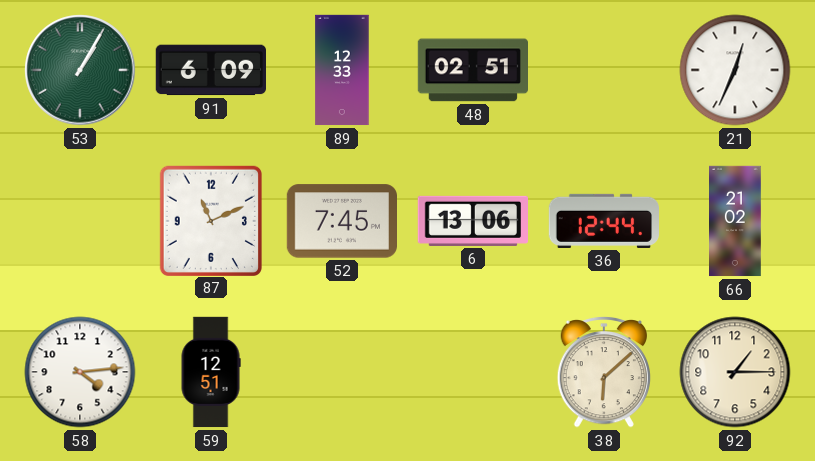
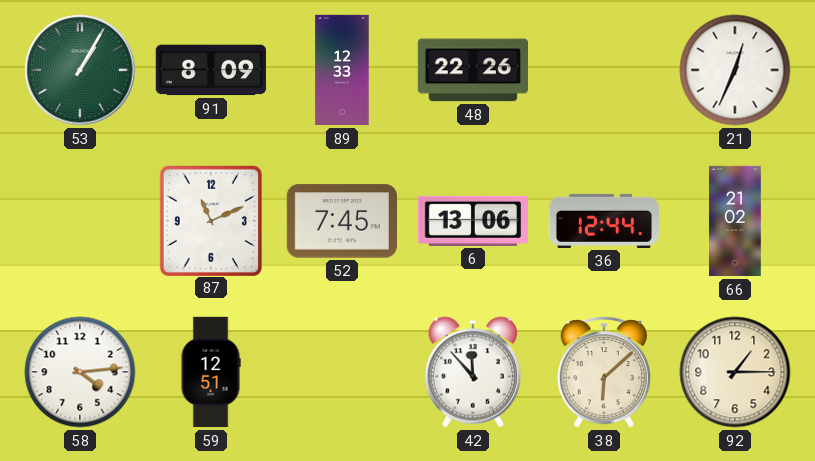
91: 6:09 -> 8:09
48: 02:51 -> 22:26
42: none -> 11:53
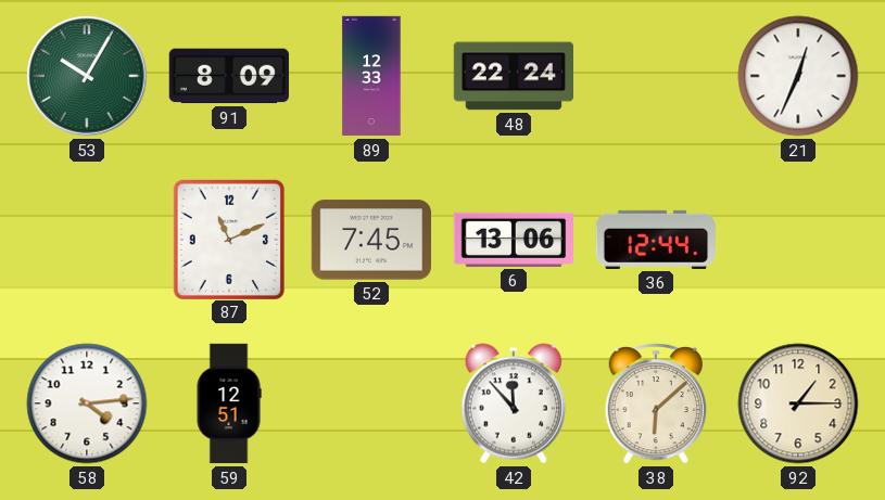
53: 1:05 -> 10:05
48: 22:26 -> 22:24
66: 21:02 -> none
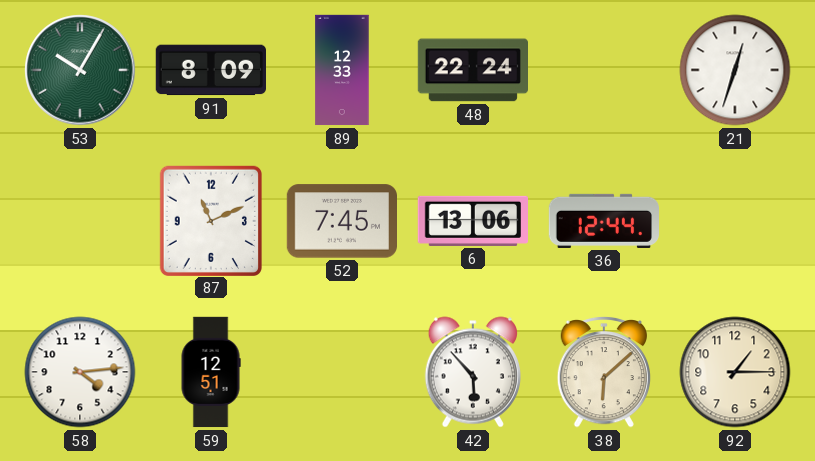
21: 12:34 -> 12:33
42: 11:53 -> 5:53
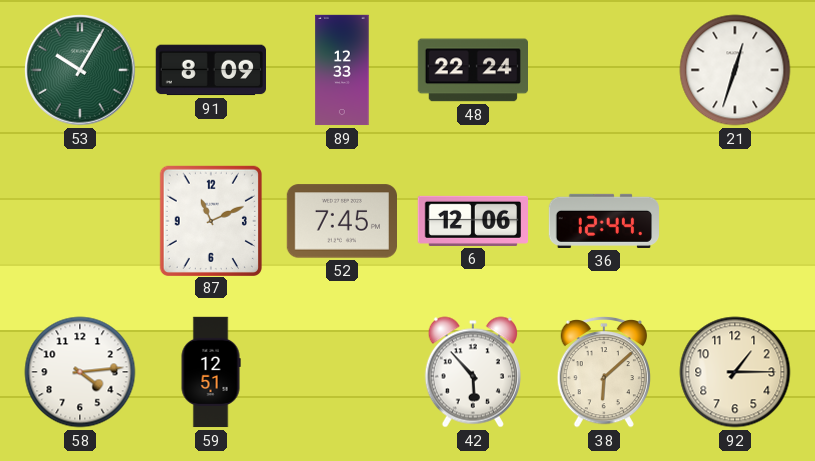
6: 13:06 -> 12:06
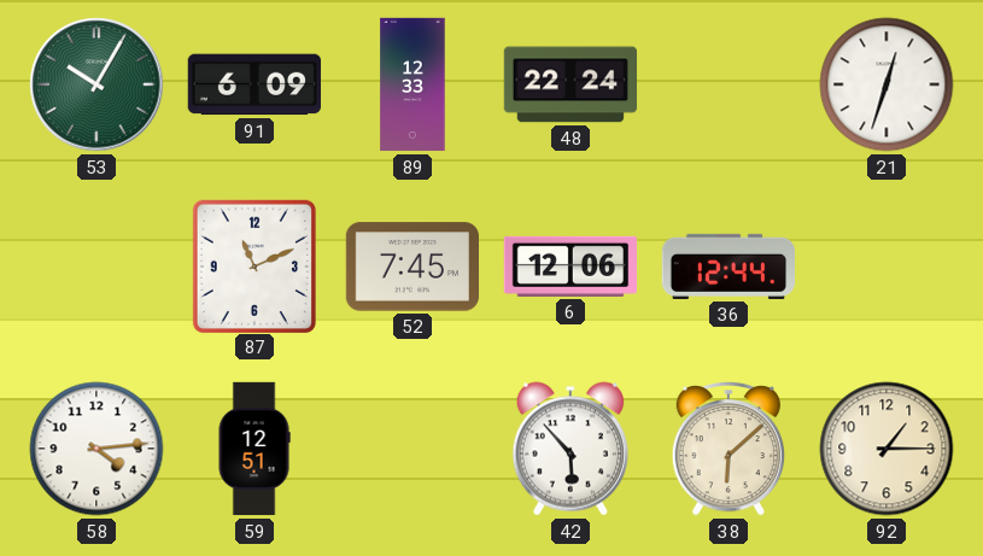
91: 8:09 -> 6:09
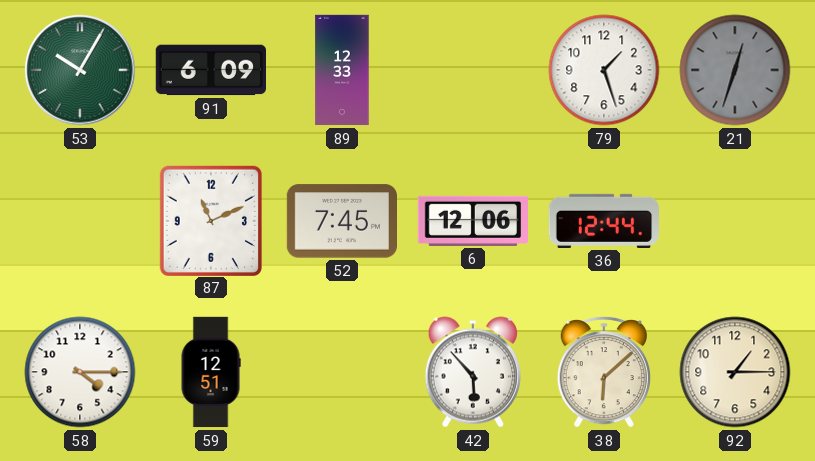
48: 22:24 -> none
79: none -> 1:27
21 dial: white -> grey
58: 4:14 -> 4:15
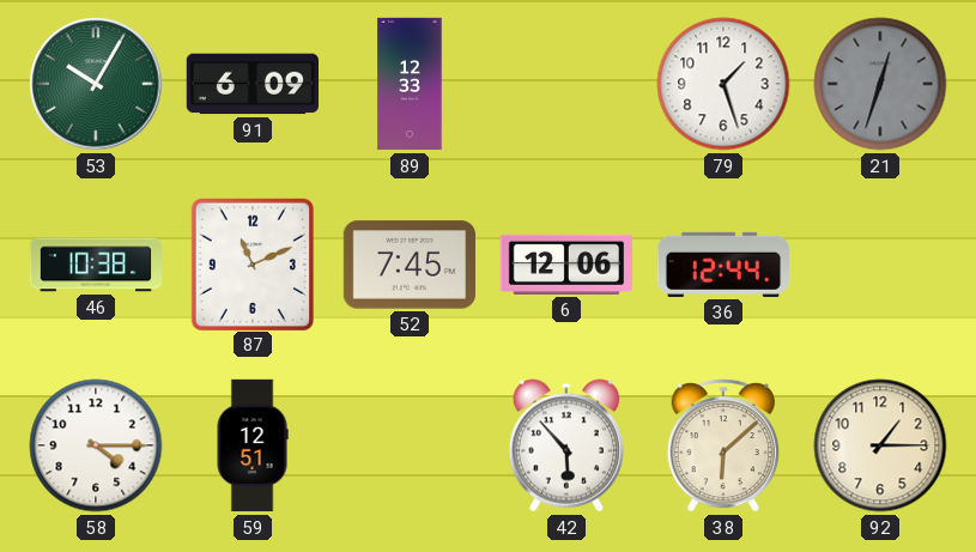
46: none -> 10:38
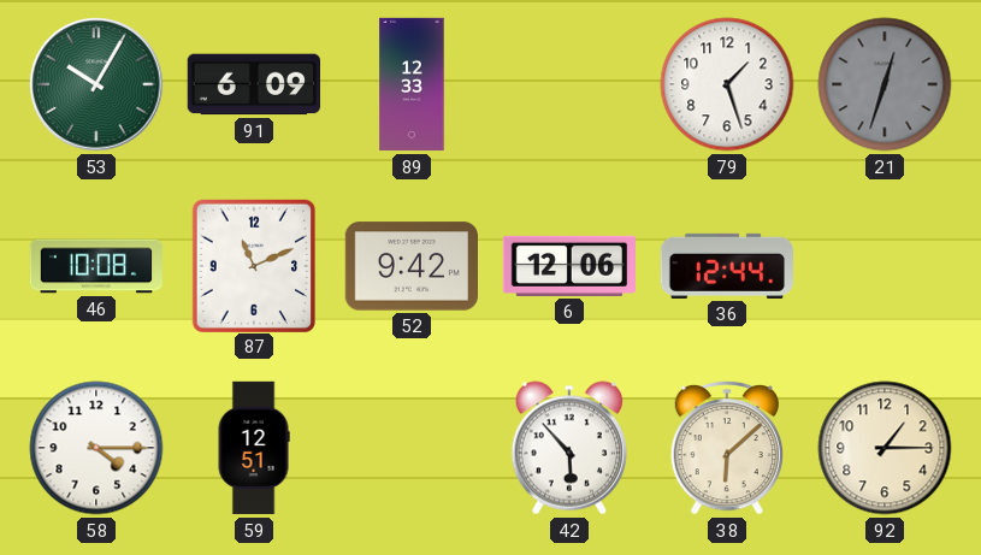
46: 10:38 -> 10:08
52: 7:45 -> 9:42
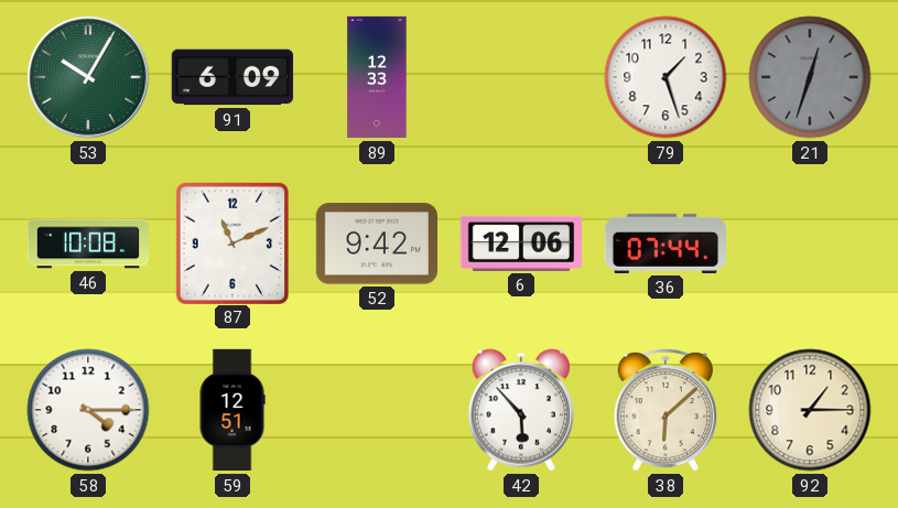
36: 12:44 -> 07:44
